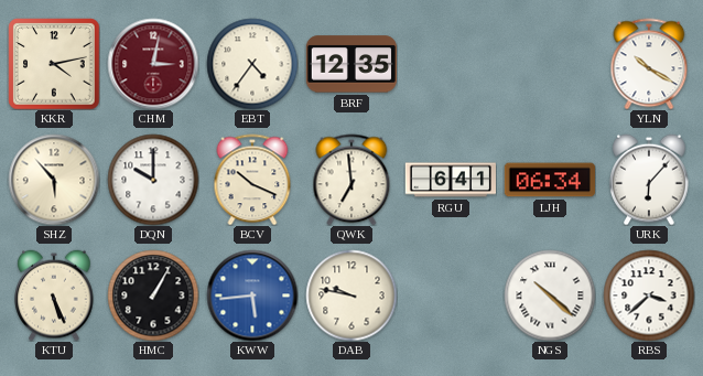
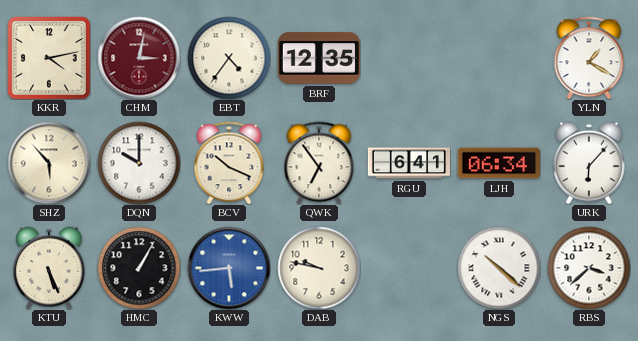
YLN: 10:20 -> 1:20
QWK: 6:59 -> 6:54
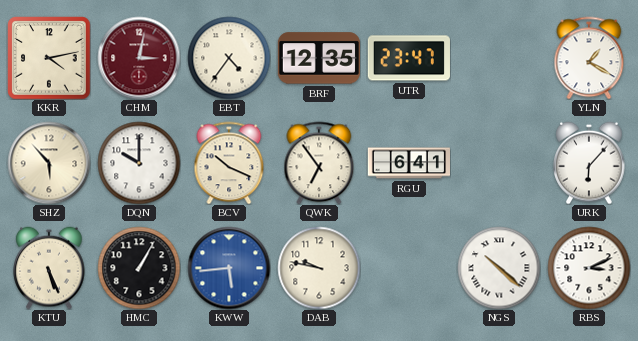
UTR: none -> 23:47
LJH: 06:34 -> none
RBS: 3:38 -> 3:11
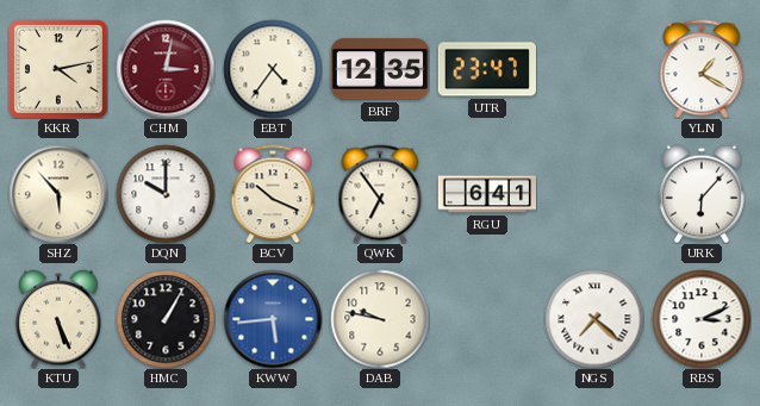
NGS: 10:22 -> 7:22
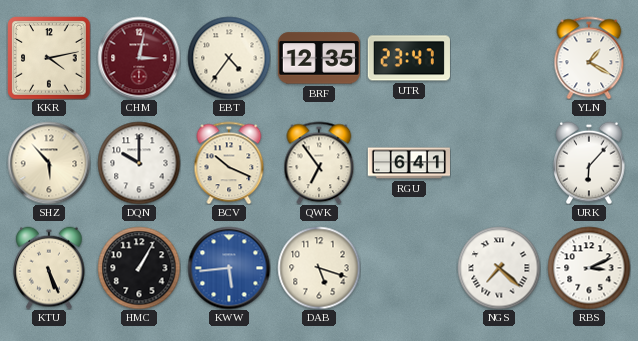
DAB: 9:47 -> 5:18
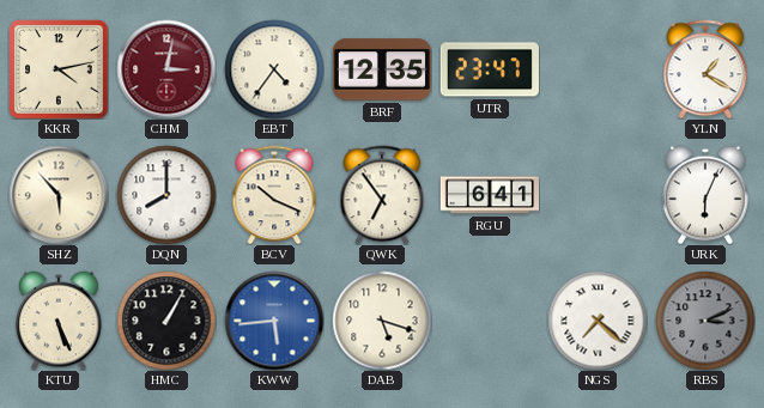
DQN: 10:00 -> 8:00
URK: 6:07 -> 6:04
RBS dial: white -> grey
